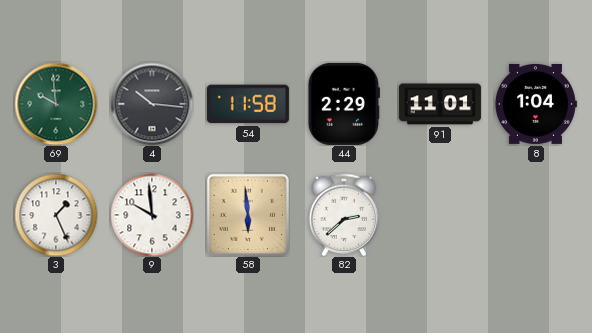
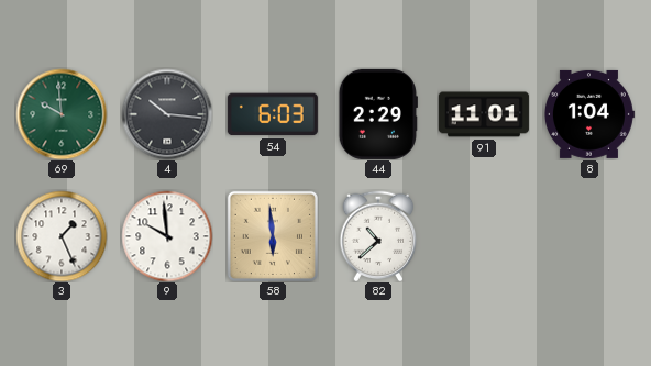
54: 11:58 -> 6:03
82: 2:38 -> 10:38
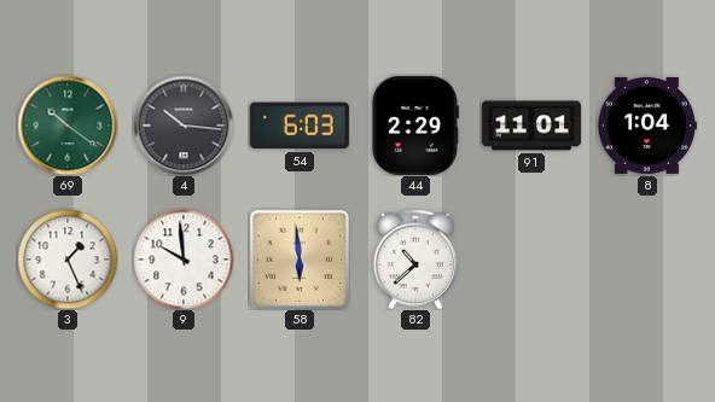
69: 9:59 -> 10:21
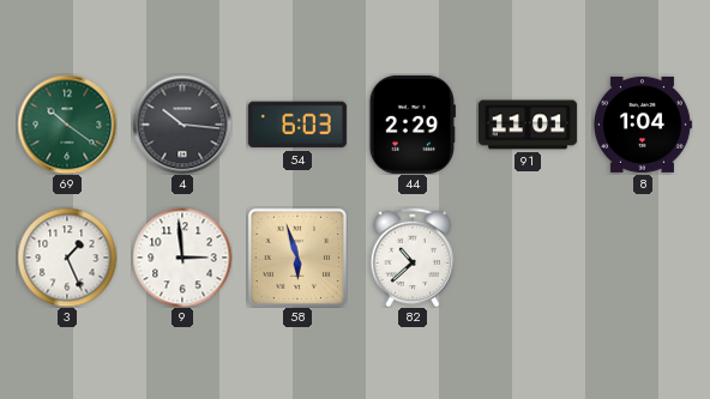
9: 9:59 -> 2:59
58: 5:59 -> 5:57
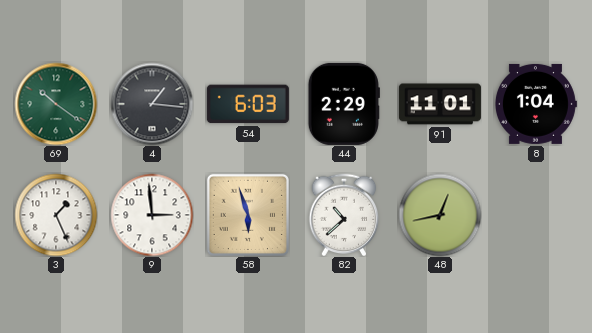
4: 10:16 -> 1:16
48: none -> 12:43
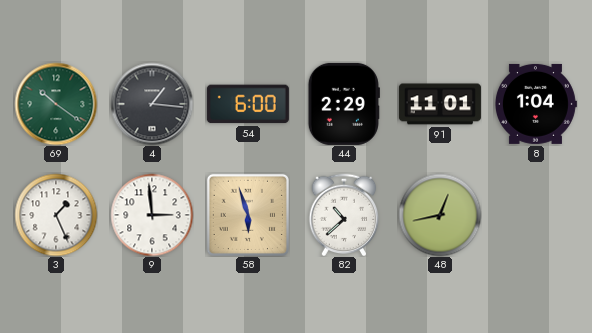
54: 6:03 -> 6:00
